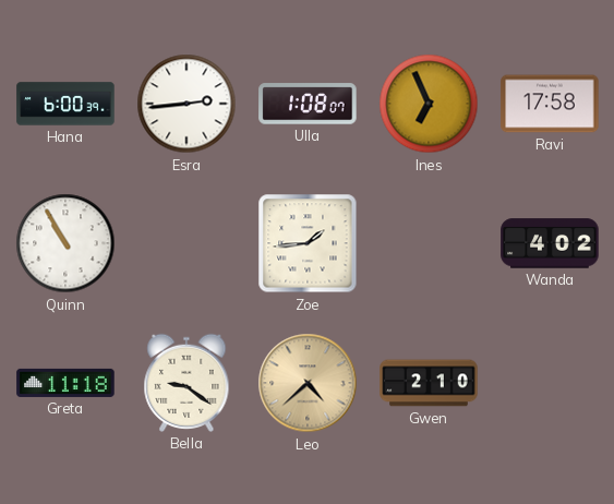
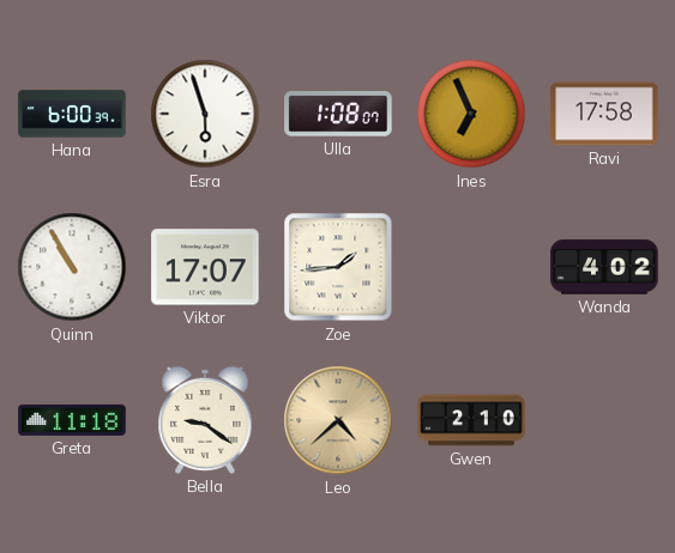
Esra: 2:44 -> 5:57
Viktor: none -> 17:07
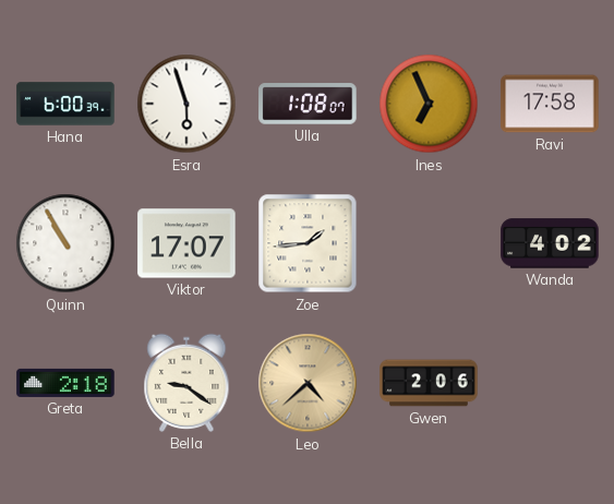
Greta: 11:18 -> 2:18
Gwen: 2:10 -> 2:06
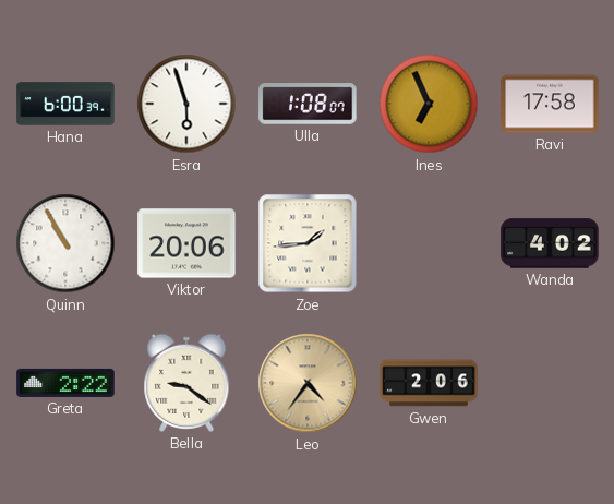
Viktor: 17:07 -> 20:06
Greta: 2:18 -> 2:22
Leo: 4:38 -> 4:36
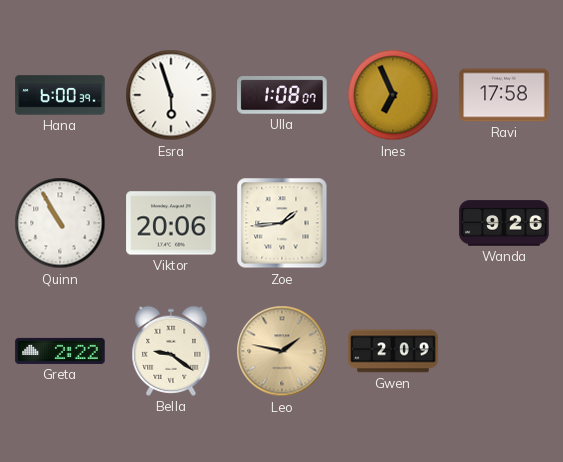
Wanda: 4:02 -> 9:26
Leo: 4:36 -> 1:47
Gwen: 2:06 -> 2:09
